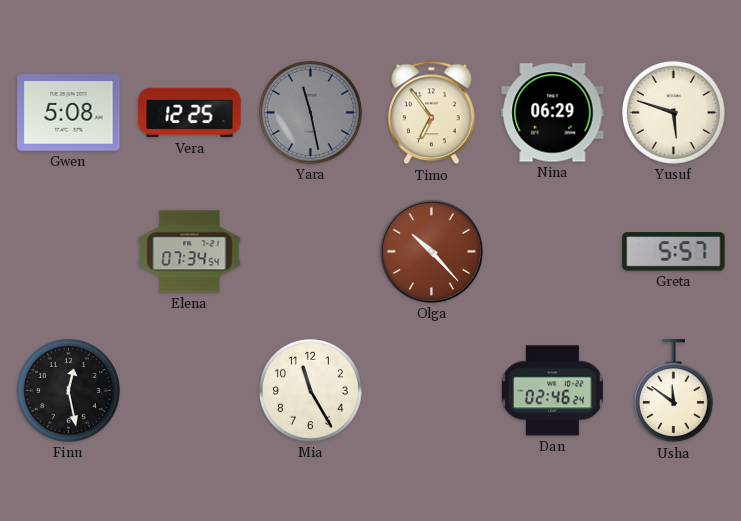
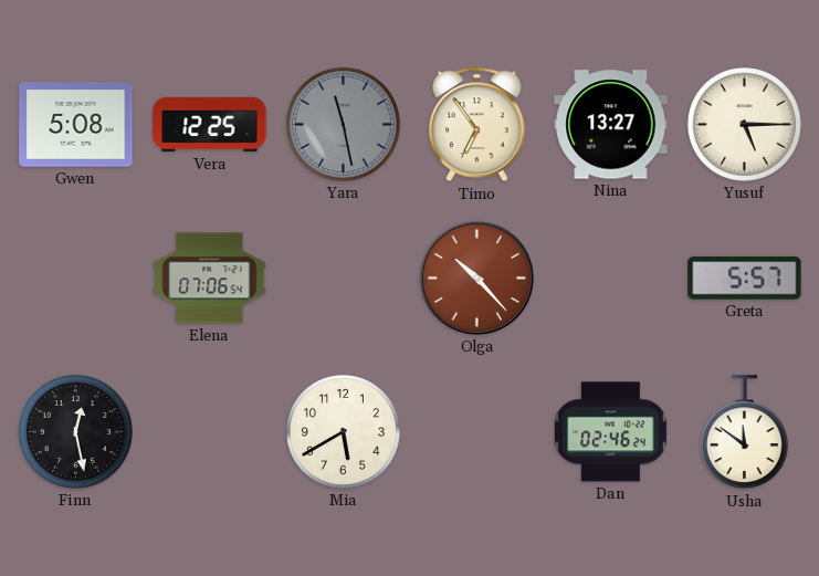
Nina: 06:29 -> 13:27
Yusuf: 5:48 -> 5:15
Elena: 07:34 -> 07:06
Mia: 11:25 -> 5:40
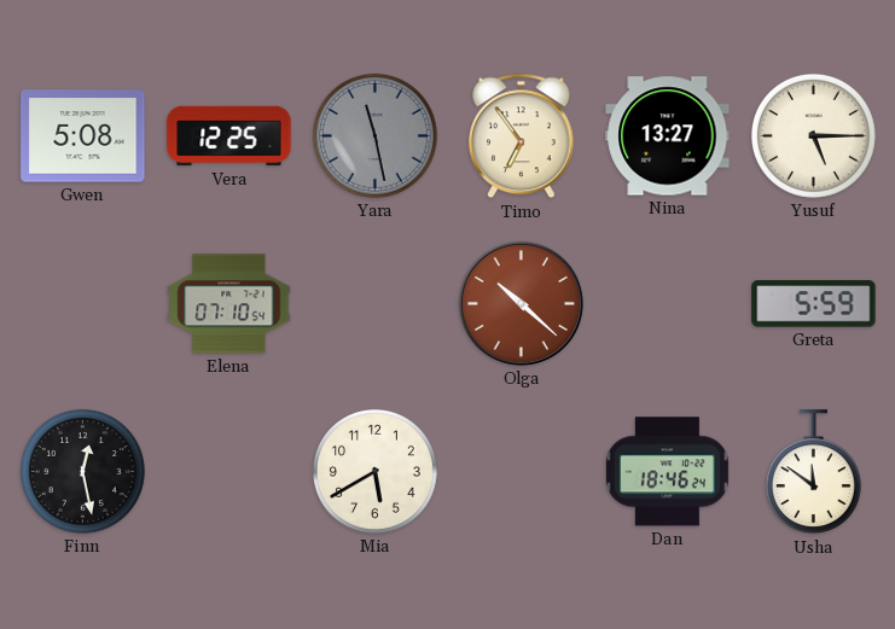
Elena: 07:06 -> 07:10
Olga: 10:23 -> 10:22
Greta: 5:57 -> 5:59
Dan: 02:46 -> 18:46
